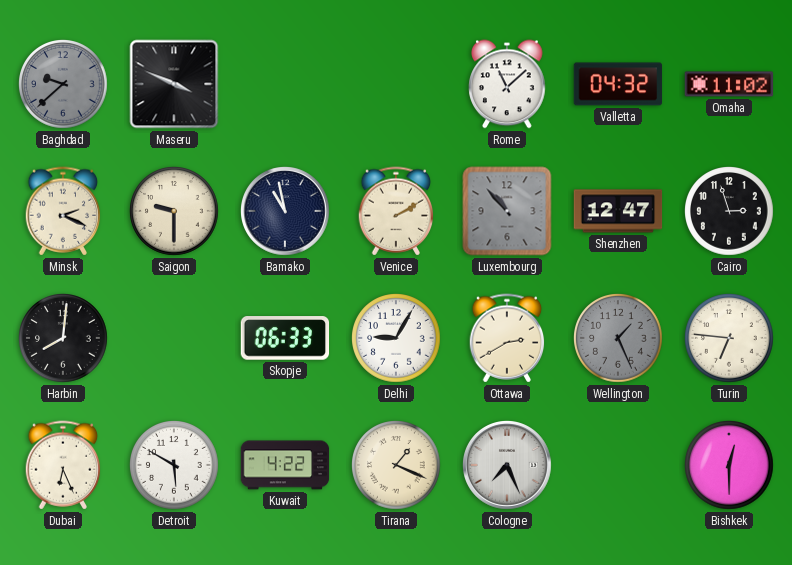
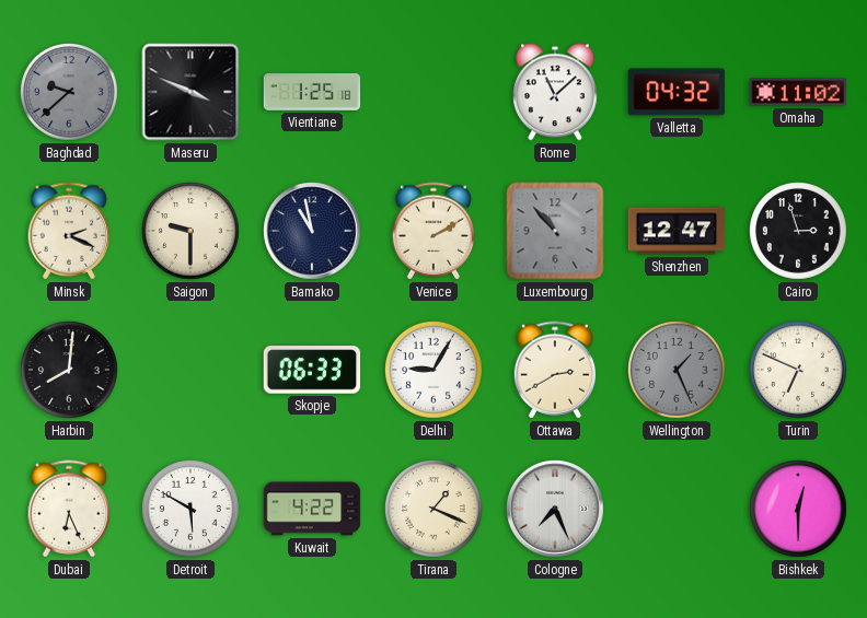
Vientiane: none -> 1:25
Turin: 6:46 -> 6:49
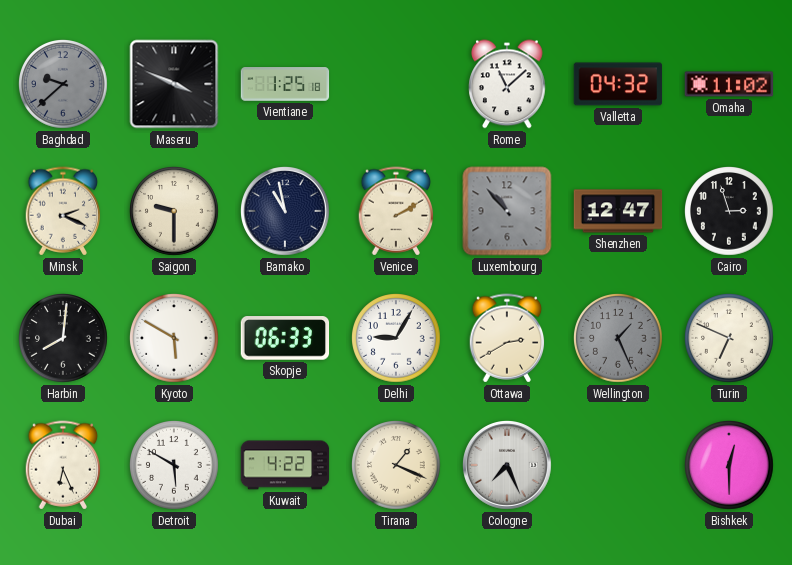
Kyoto: none -> 5:50
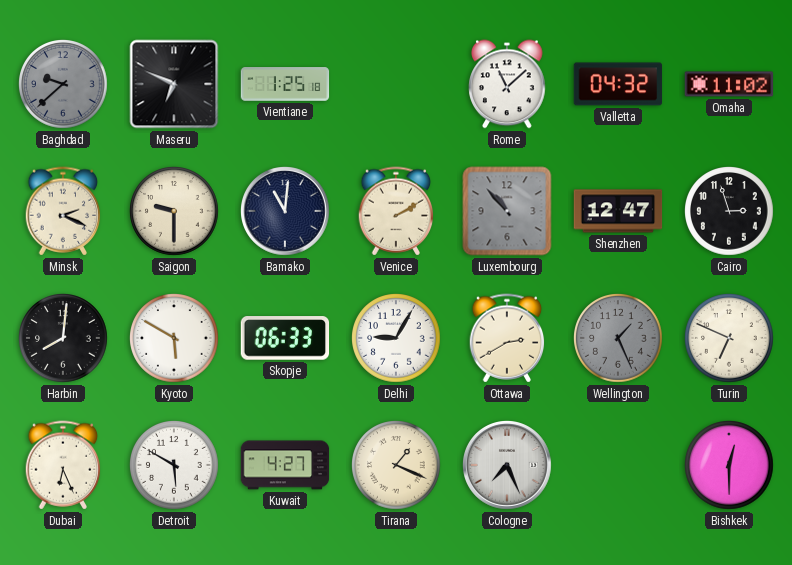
Maseru: 3:49 -> 6:49
Bamako: 10:58 -> 11:01
Kuwait: 4:22 -> 4:27
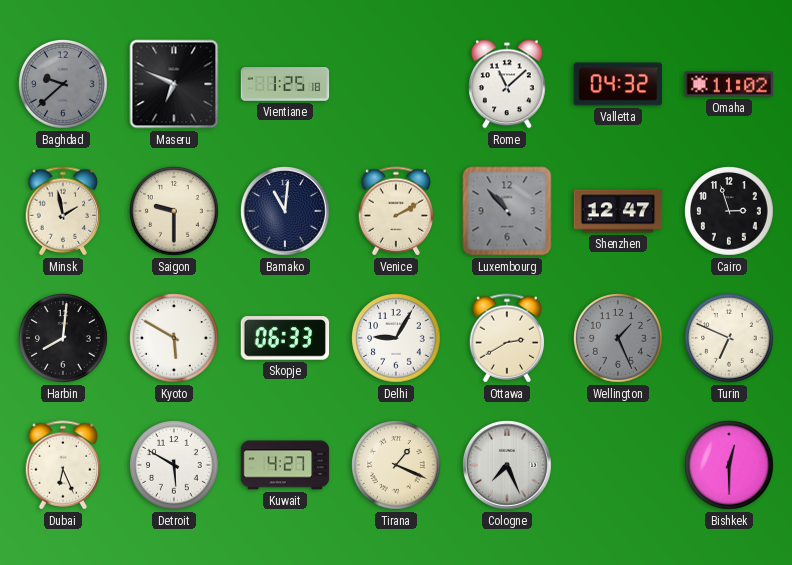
Minsk: 2:19 -> 1:58
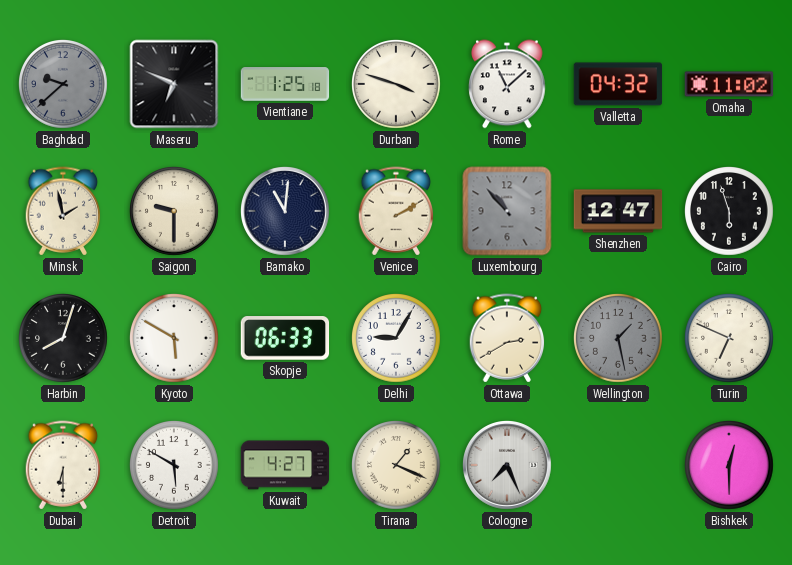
Durban: none -> 3:48
Cairo: 2:57 -> 5:57
Harbin: 8:01 -> 8:03
Wellington: 1:26 -> 1:28
Dubai: 6:26 -> 6:30
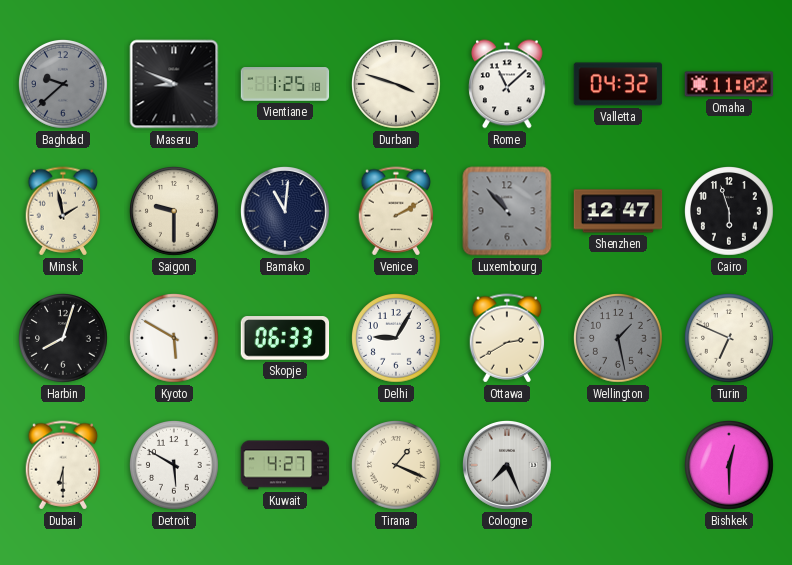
Maseru: 6:49 -> 8:49
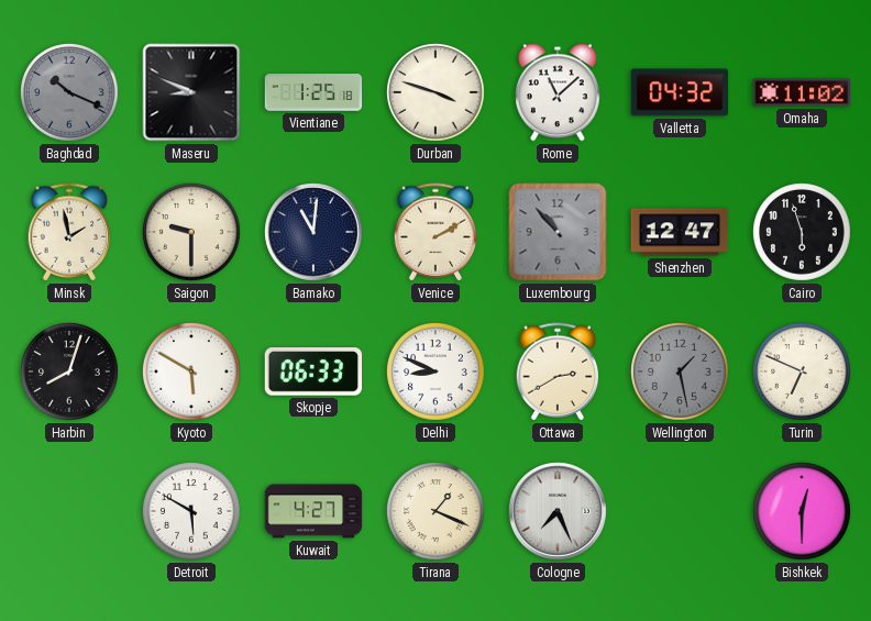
Baghdad: 9:38 -> 10:19
Delhi: 9:05 -> 8:49
Dubai: 6:30 -> none
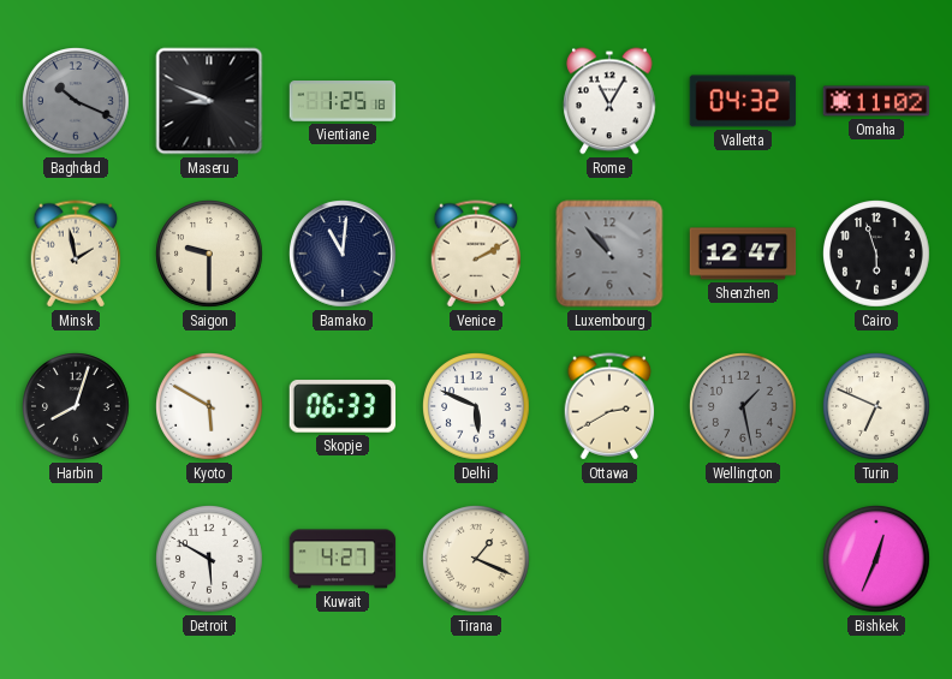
Durban: 3:48 -> none
Rome: 11:08 -> 11:05
Delhi: 8:49 -> 5:49
Cologne: 7:26 -> none
Bishkek: 12:30 -> 12:34
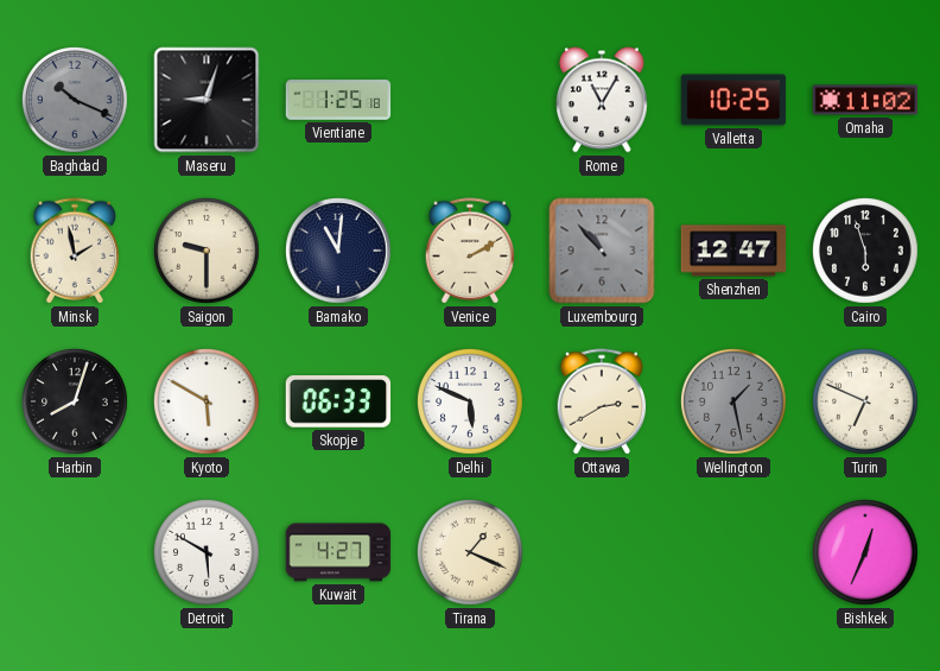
Maseru: 8:49 -> 9:03
Valletta: 04:32 -> 10:25
